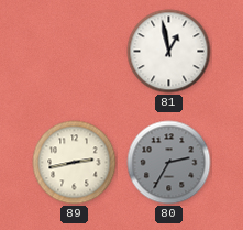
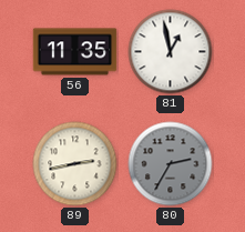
56: none -> 11:35
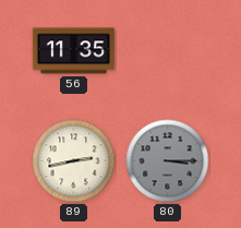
81: 12:58 -> none
80: 2:35 -> 3:15
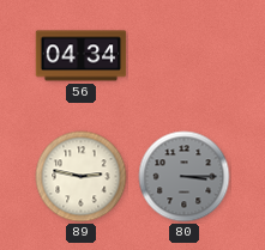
56: 11:35 -> 04:34
89: 2:43 -> 2:47
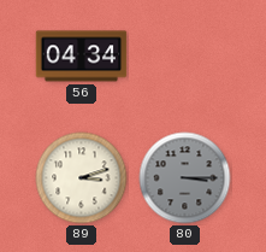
89: 2:47 -> 3:12
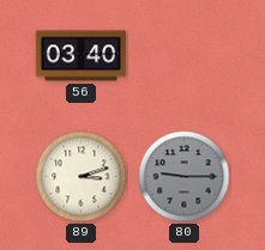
56: 04:34 -> 03:40
80: 3:15 -> 9:15
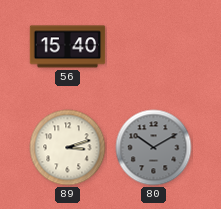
56: 03:40 -> 15:40
80: 9:15 -> 10:10
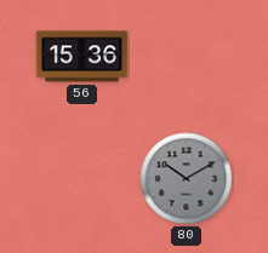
56: 15:40 -> 15:36
89: 3:12 -> none
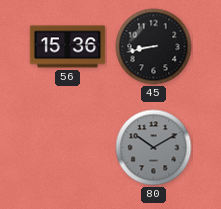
45: none -> 8:43
